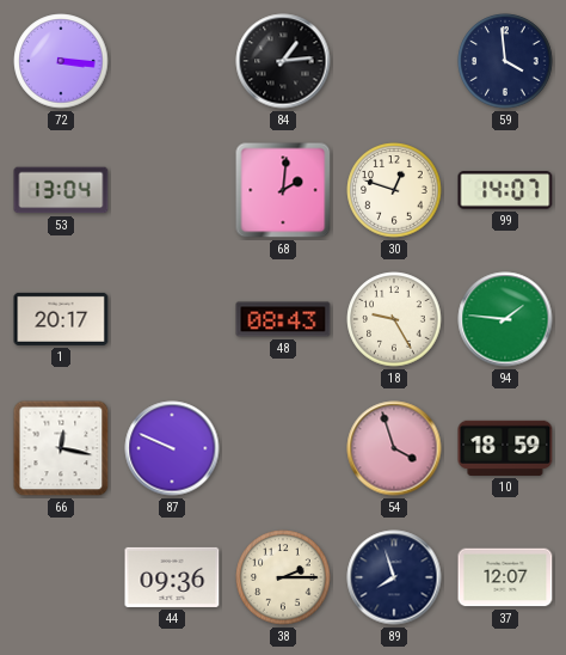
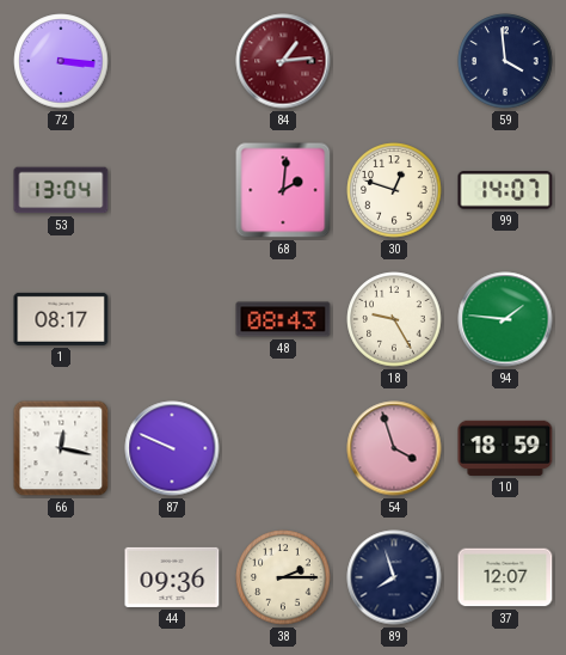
84 dial: black -> burgundy
1: 20:17 -> 08:17
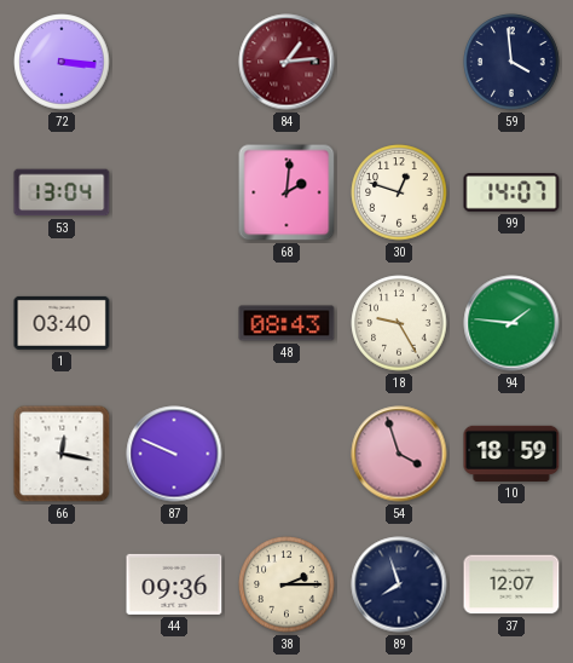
1: 08:17 -> 03:40
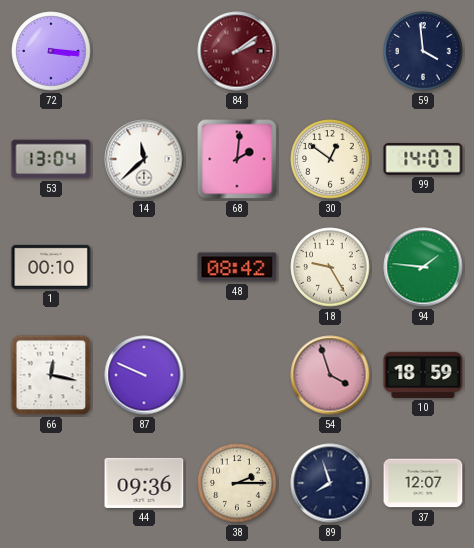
84: 1:14 -> 2:09
14: none -> 11:38
30: 12:48 -> 12:51
1: 03:40 -> 00:10
48: 08:43 -> 08:42
